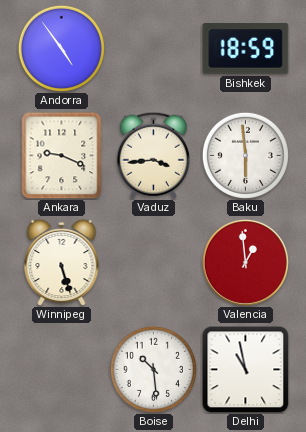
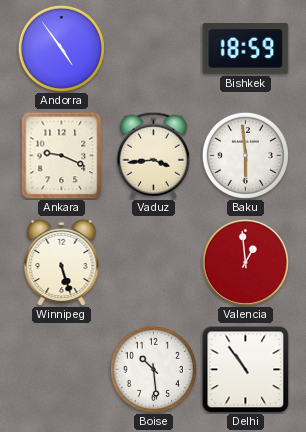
Delhi: 10:58 -> 10:54
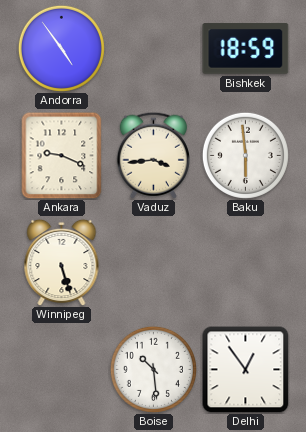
Valencia: 12:59 -> none
Delhi: 10:54 -> 12:54
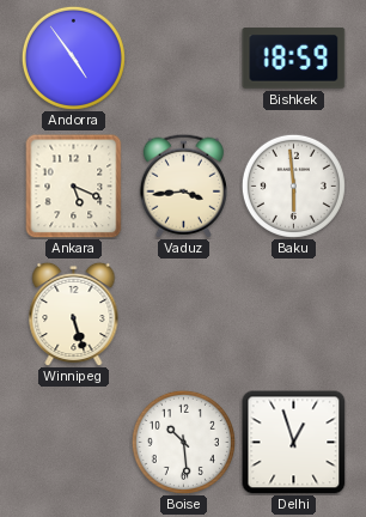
Ankara: 9:19 -> 5:19
Delhi: 12:54 -> 12:57
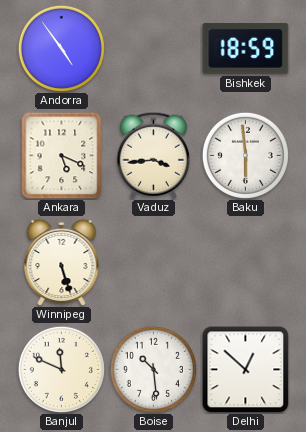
Banjul: none -> 11:49
Delhi: 12:57 -> 12:52
